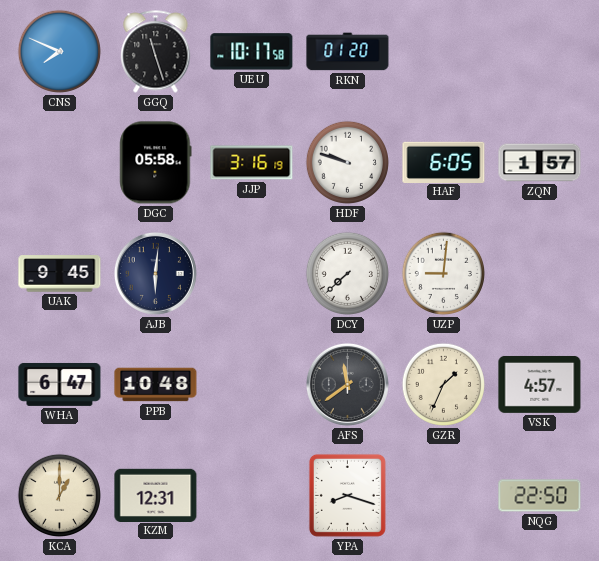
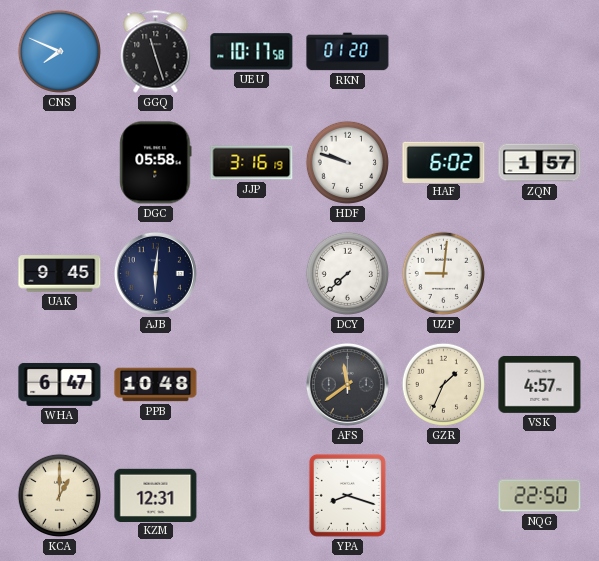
HAF: 6:05 -> 6:02
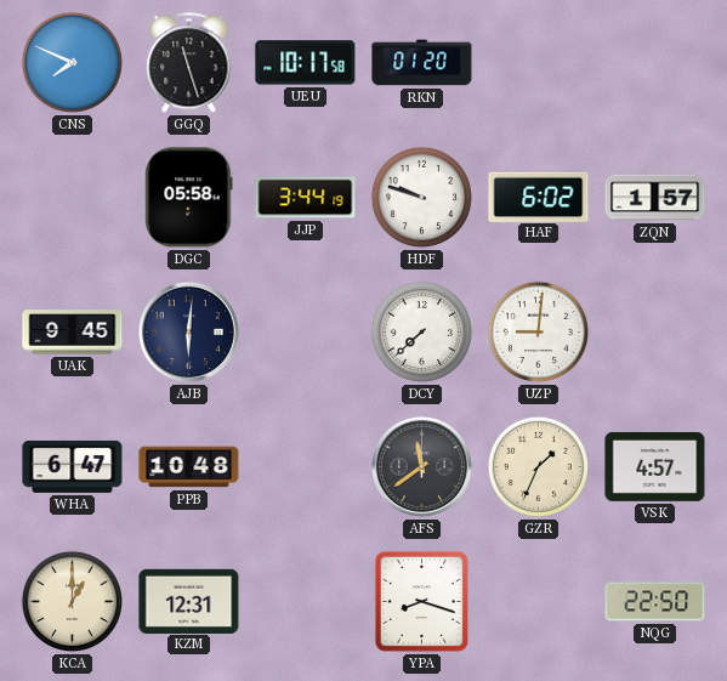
JJP: 3:16 -> 3:44
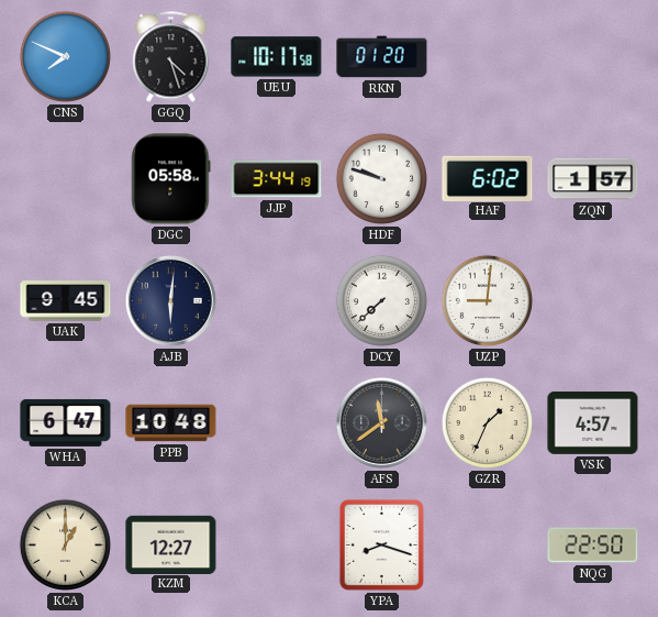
GGQ: 11:27 -> 4:27
KZM: 12:31 -> 12:27
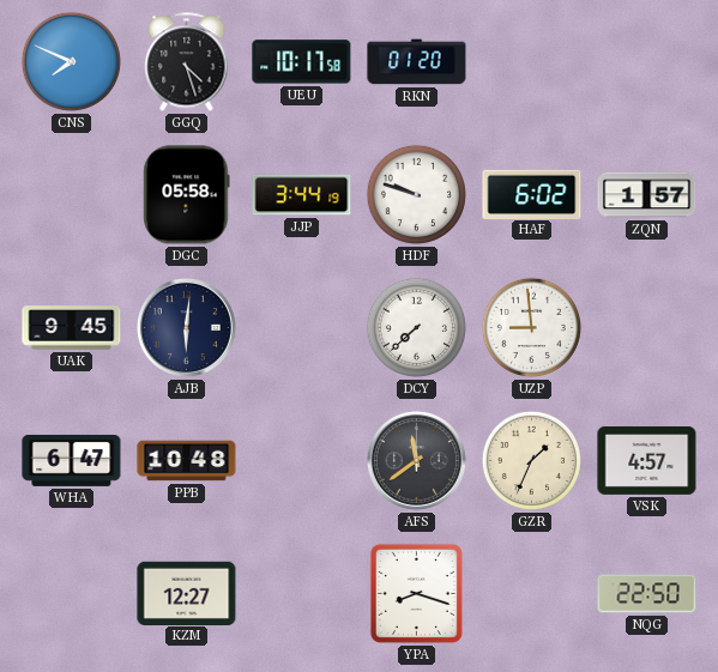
UZP: 9:01 -> 8:59
KCA: 1:00 -> none
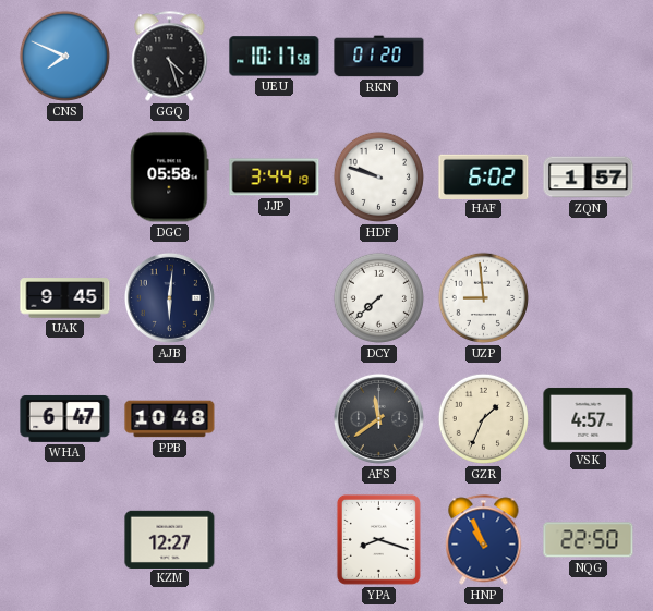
HNP: none -> 10:56
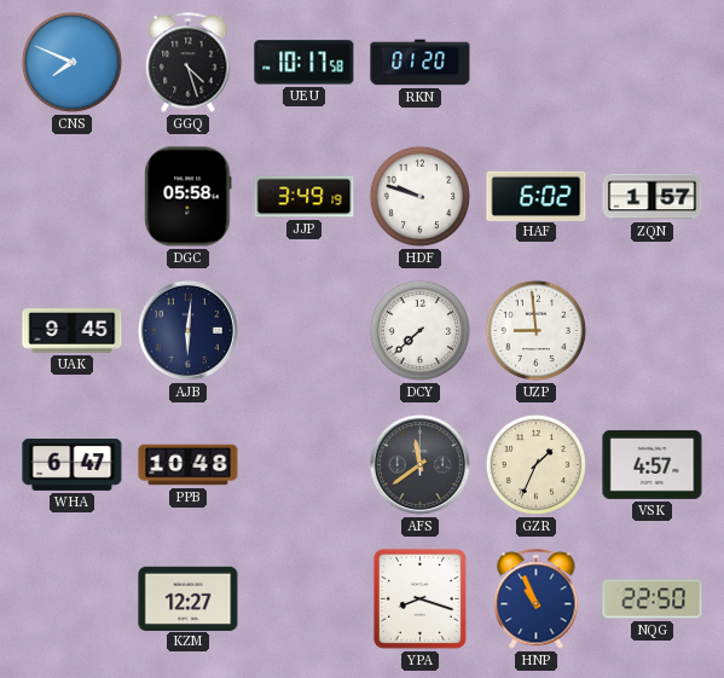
JJP: 3:44 -> 3:49
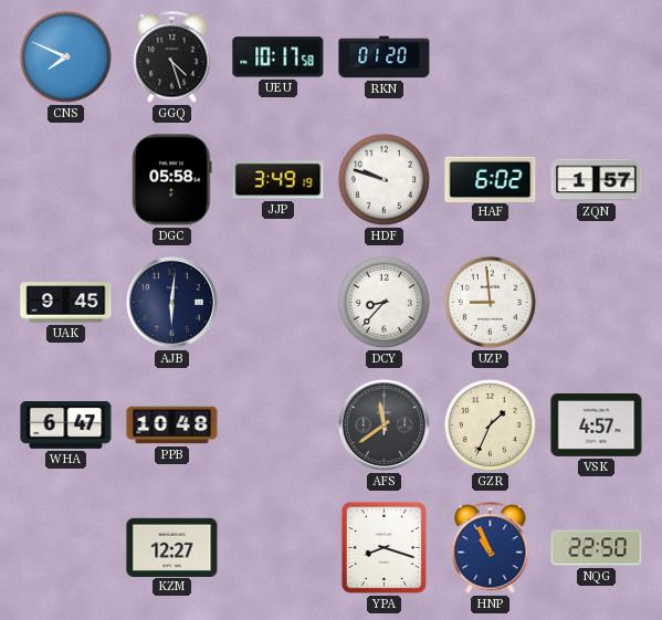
DCY: 7:38 -> 8:37
